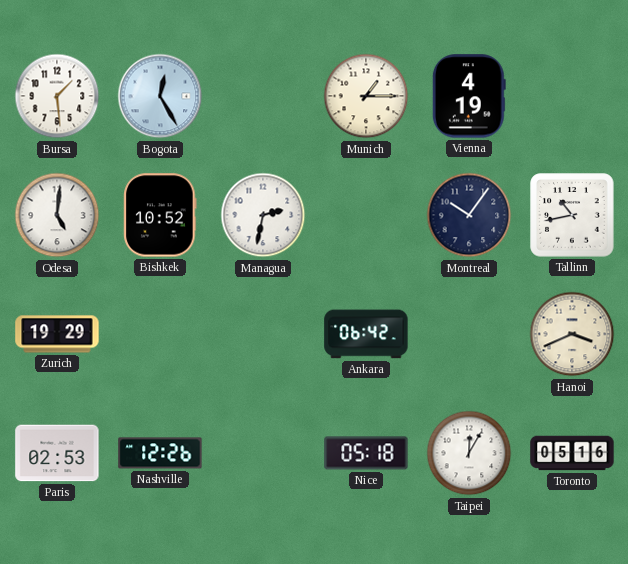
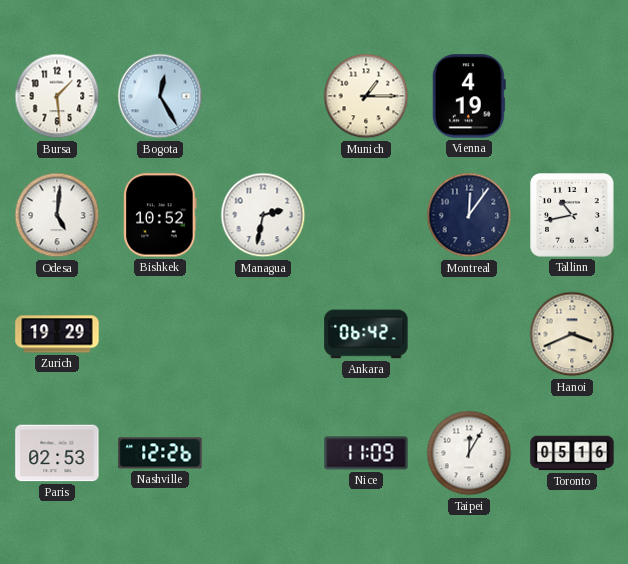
Montreal: 10:06 -> 12:06
Nice: 05:18 -> 11:09
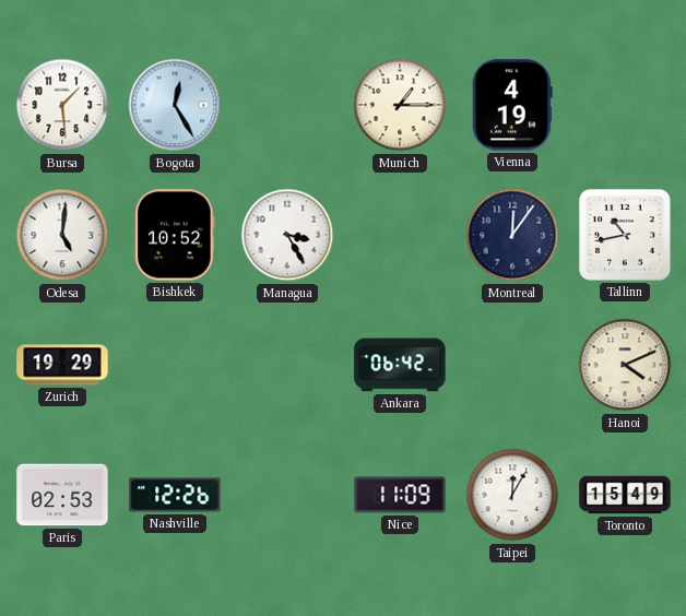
Managua: 2:32 -> 3:25
Hanoi: 3:41 -> 4:11
Toronto: 05:16 -> 15:49
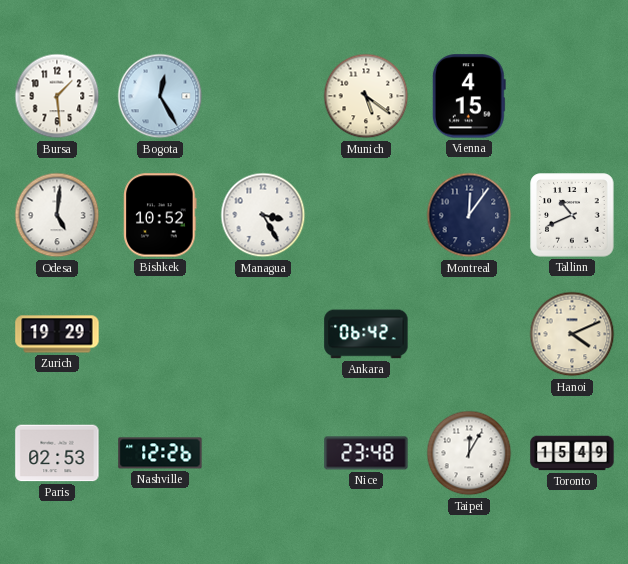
Munich: 1:15 -> 5:21
Vienna: 4:19 -> 4:15
Tallinn: 10:43 -> 10:41
Nice: 11:09 -> 23:48
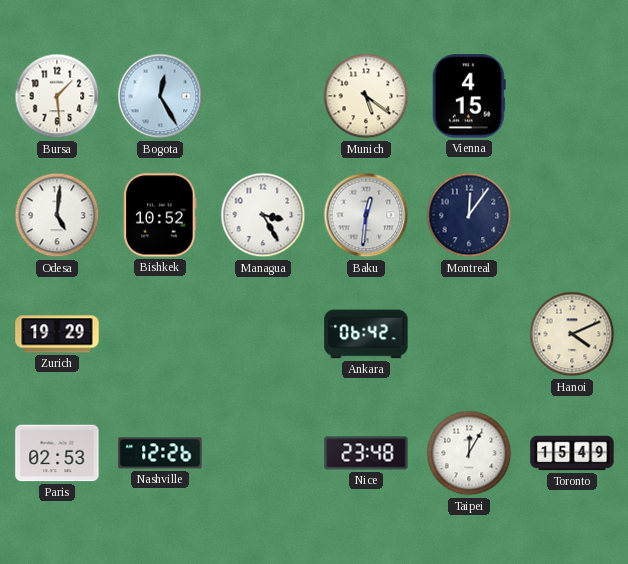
Baku: none -> 12:31
Tallinn: 10:41 -> none
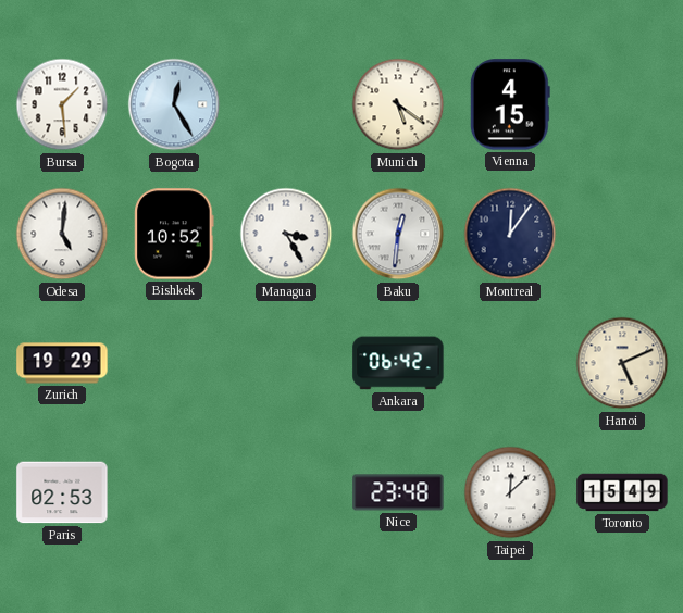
Hanoi: 4:11 -> 5:11
Nashville: 12:26 -> none
Taipei: 12:05 -> 12:08
